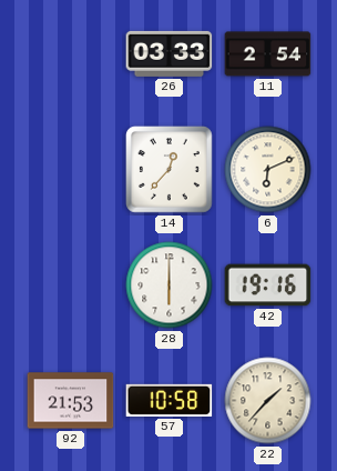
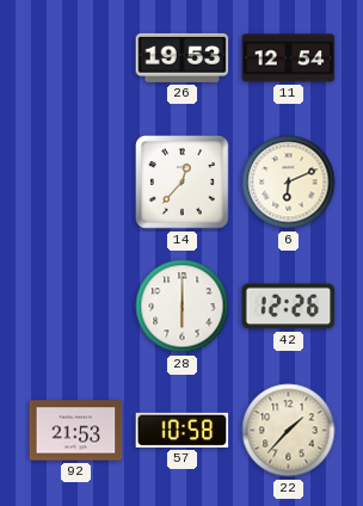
26: 03:33 -> 19:53
11: 2:54 -> 12:54
42: 19:16 -> 12:26
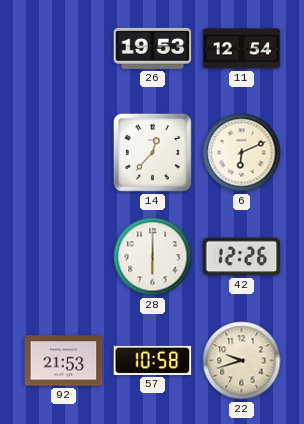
22: 1:37 -> 9:42
